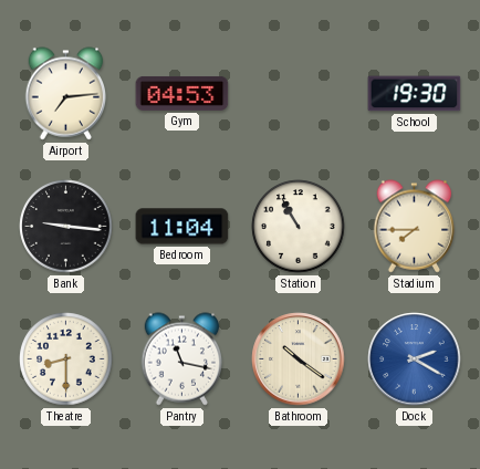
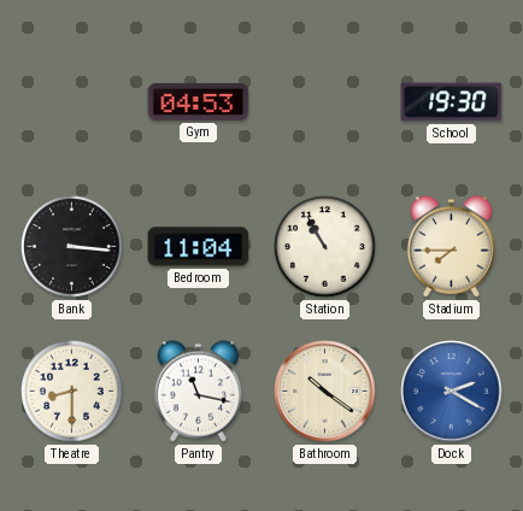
Airport: 7:14 -> none
Bank: 9:16 -> 3:16
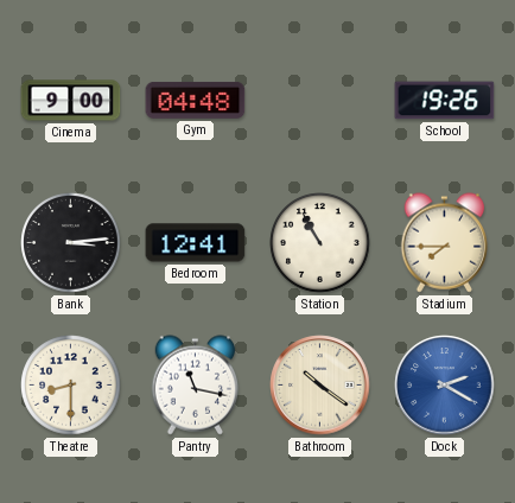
Cinema: none -> 9:00
Gym: 04:53 -> 04:48
School: 19:30 -> 19:26
Bank: 3:16 -> 3:14
Bedroom: 11:04 -> 12:41
